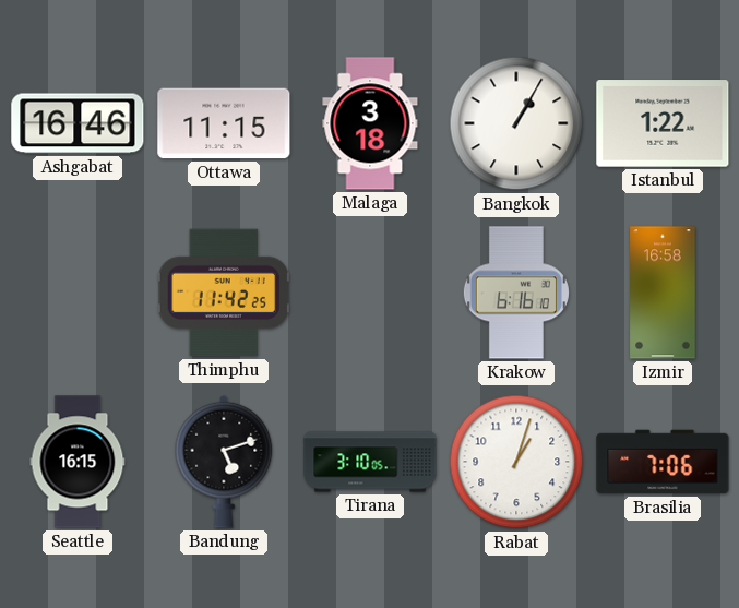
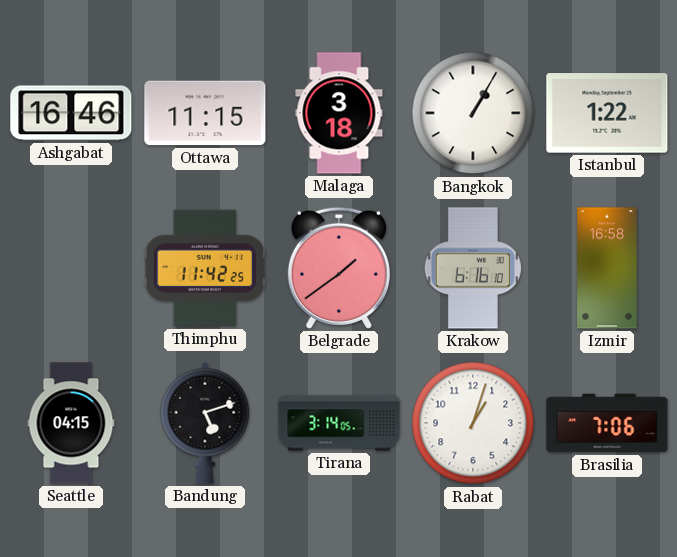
Belgrade: none -> 1:39
Seattle: 16:15 -> 04:15
Tirana: 3:10 -> 3:14
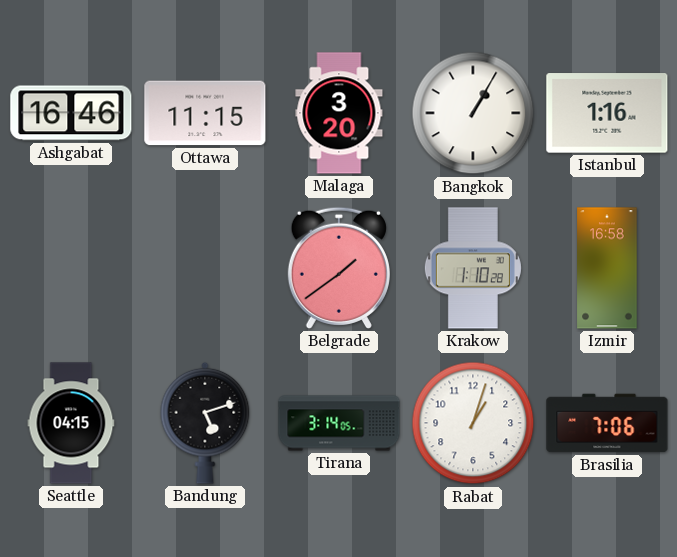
Malaga: 3:18 -> 3:20
Istanbul: 1:22 -> 1:16
Thimphu: 11:42 -> none
Krakow: 6:16 -> 1:10
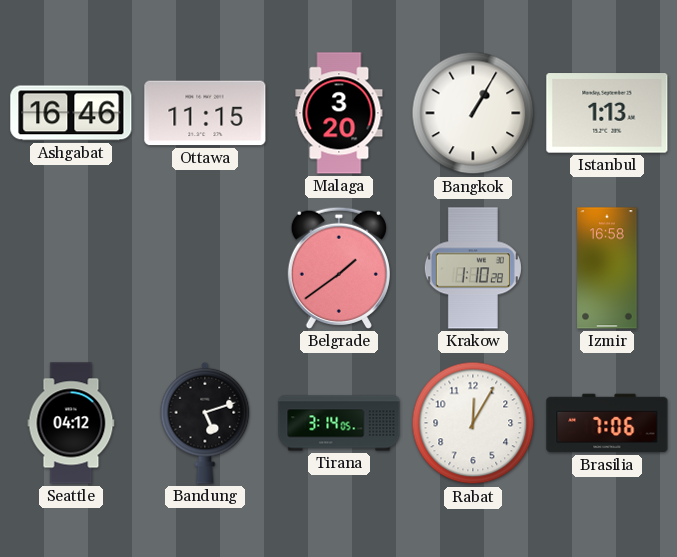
Istanbul: 1:16 -> 1:13
Seattle: 04:15 -> 04:12
Rabat: 1:03 -> 12:05
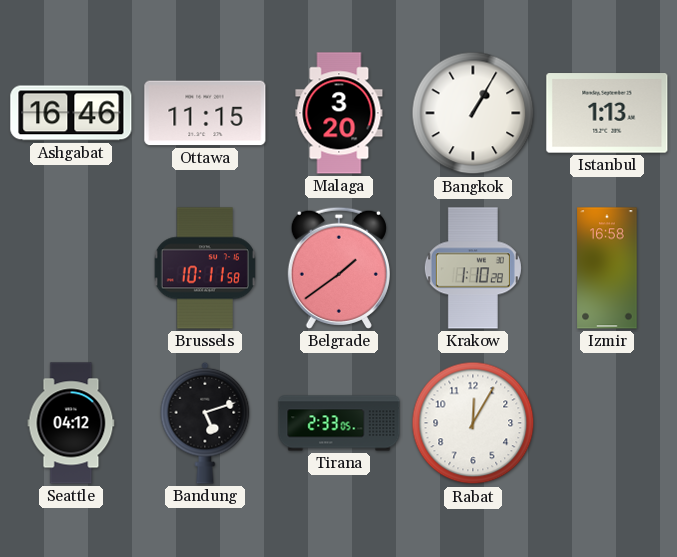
Brussels: none -> 10:11
Tirana: 3:14 -> 2:33
Brasilia: 7:06 -> none
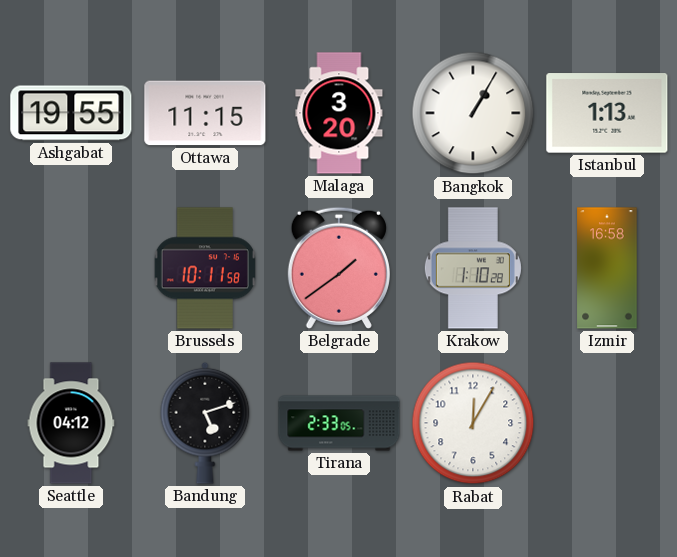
Ashgabat: 16:46 -> 19:55
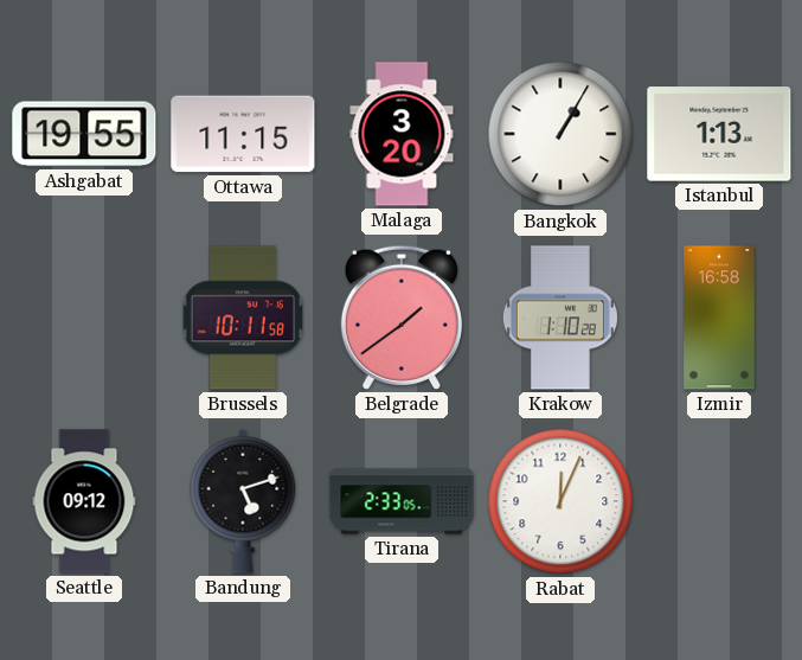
Seattle: 04:12 -> 09:12
Rabat: 12:05 -> 12:04
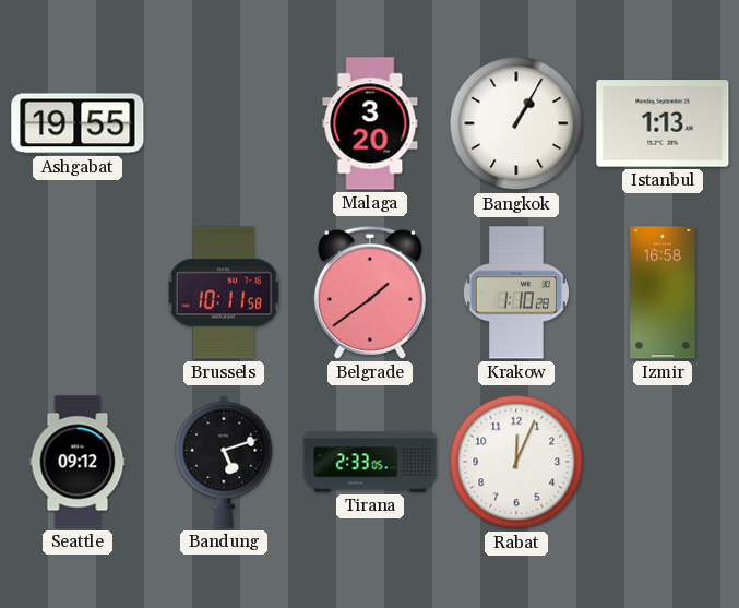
Ottawa: 11:15 -> none
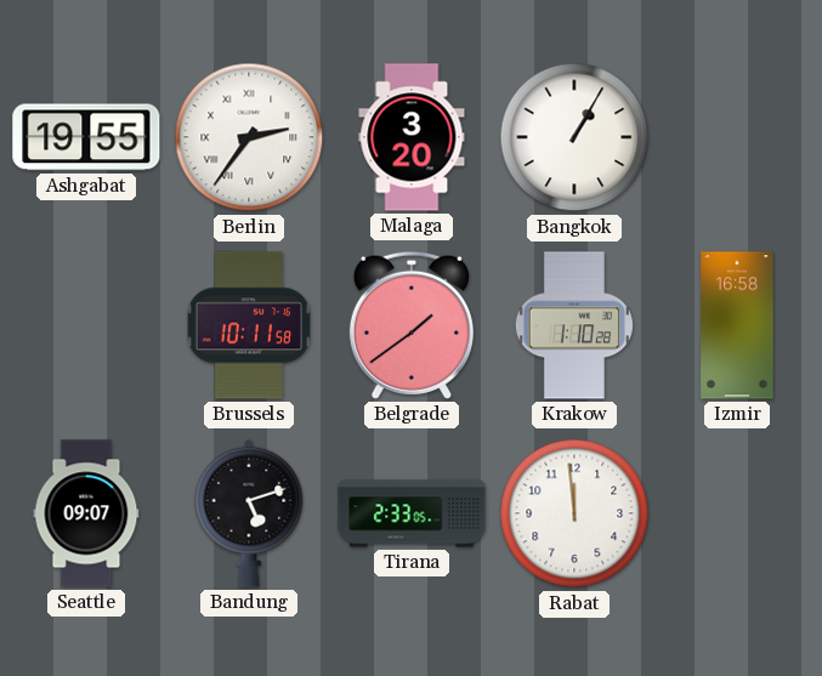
Berlin: none -> 2:36
Istanbul: 1:13 -> none
Seattle: 09:12 -> 09:07
Rabat: 12:04 -> 11:59
